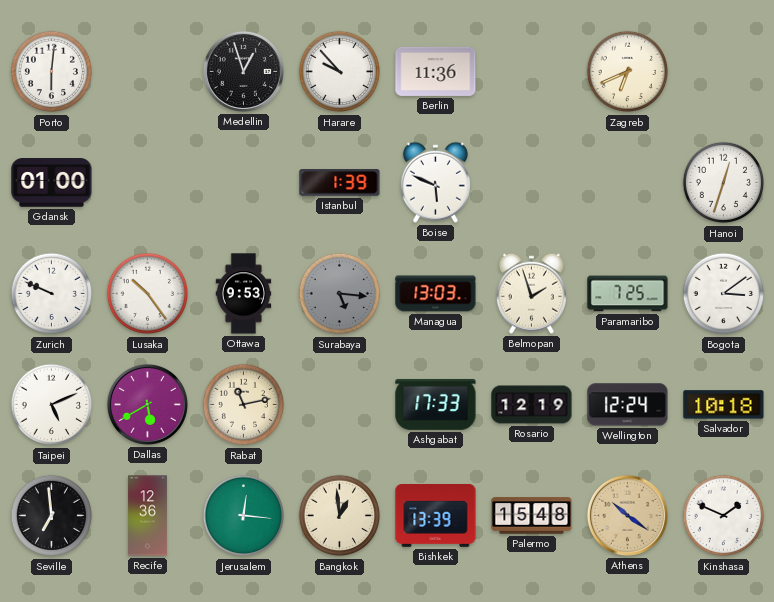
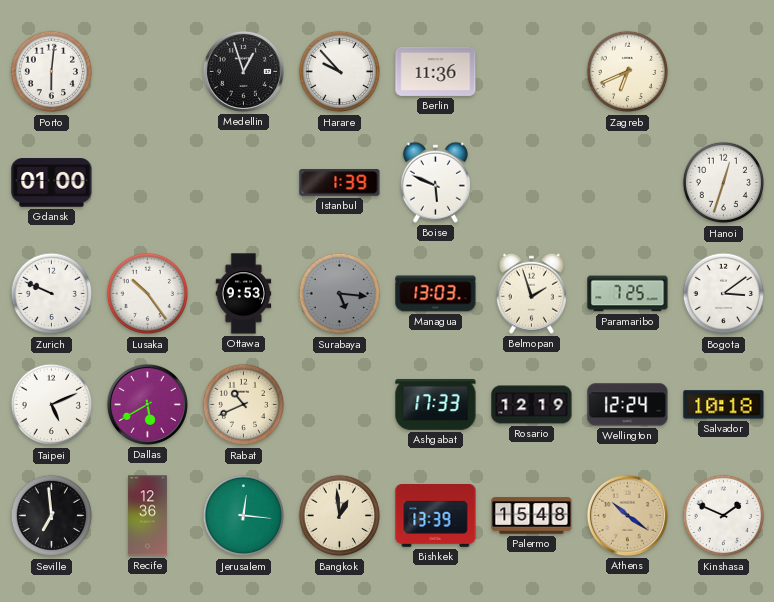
Rabat: 11:13 -> 10:41
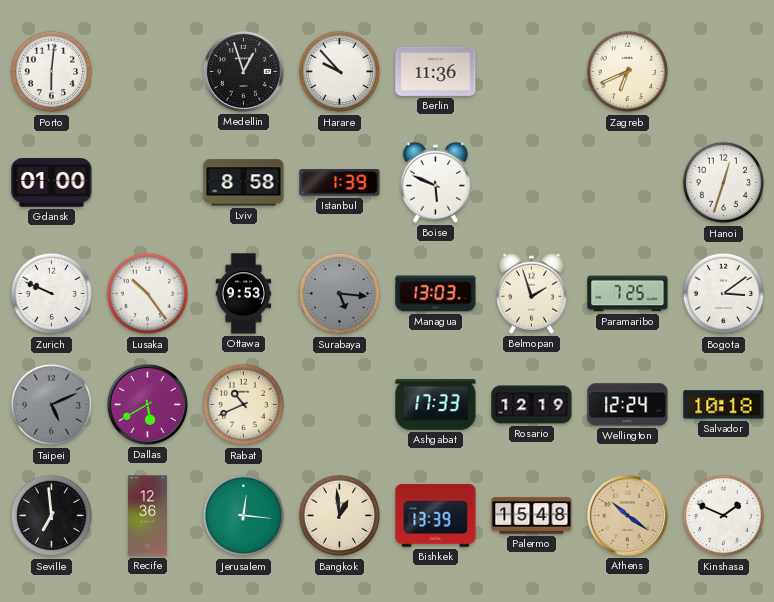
Lviv: none -> 8:58
Taipei dial: white -> grey
